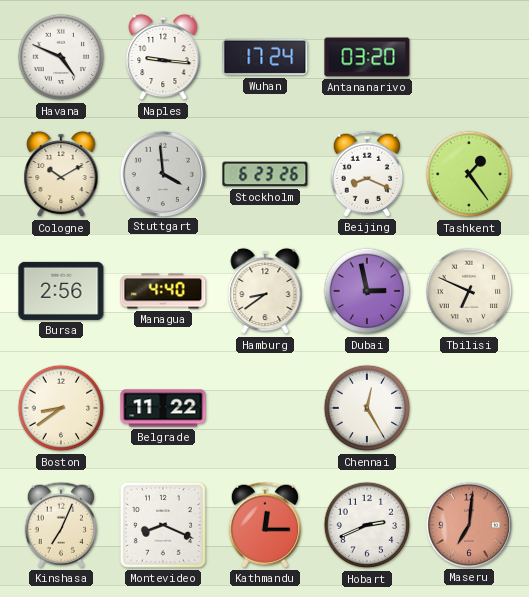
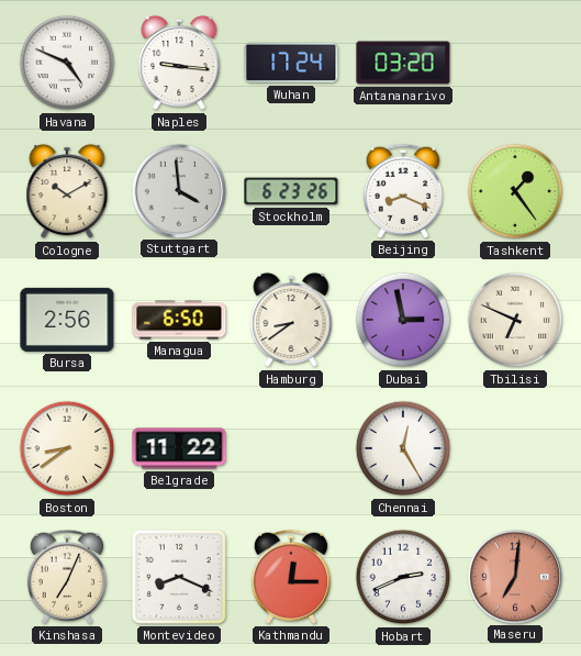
Managua: 4:40 -> 6:50
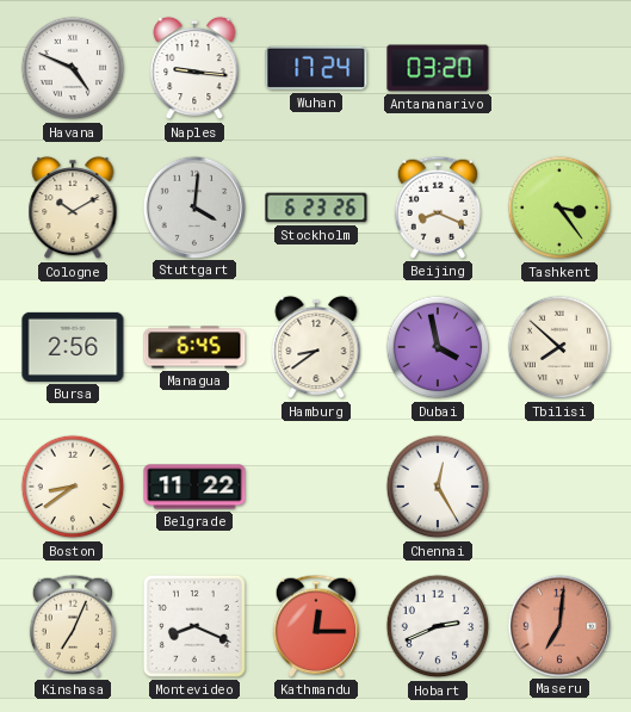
Stuttgart: 3:59 -> 4:01
Tashkent: 1:24 -> 3:24
Managua: 6:50 -> 6:45
Dubai: 2:58 -> 3:58
Tbilisi: 6:49 -> 7:52
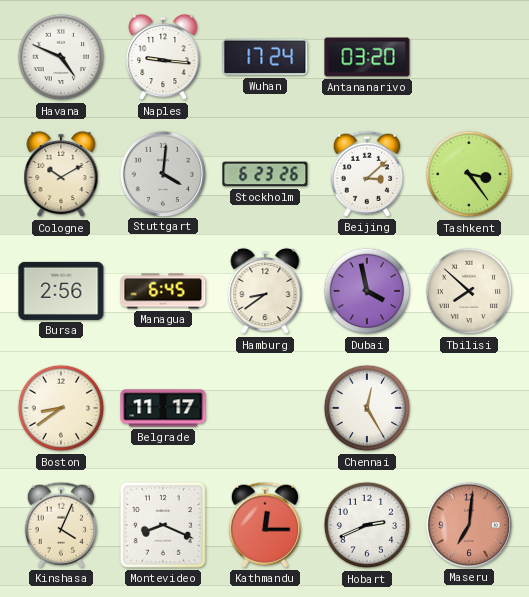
Beijing: 8:19 -> 3:08
Belgrade: 11:22 -> 11:17
Kinshasa: 7:04 -> 4:04
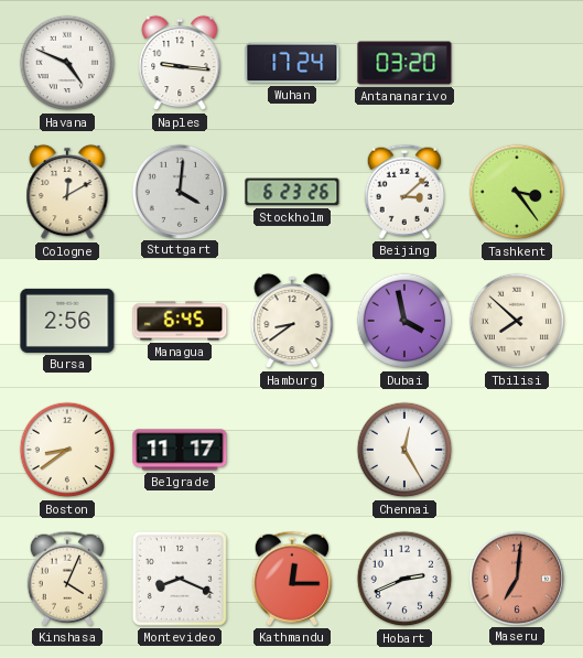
Cologne: 10:10 -> 12:10
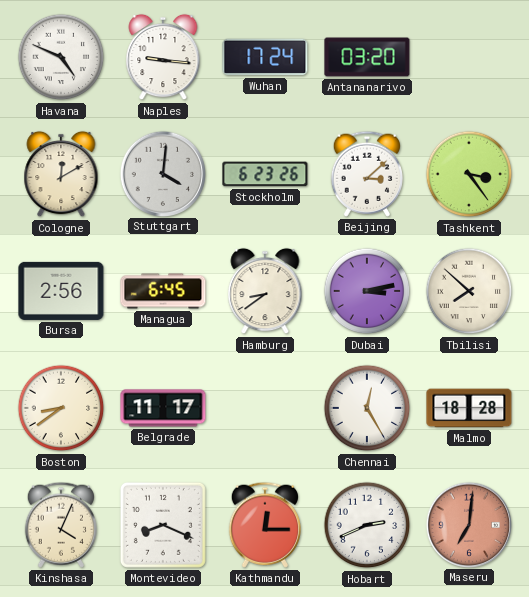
Dubai: 3:58 -> 3:13
Malmo: none -> 18:28
